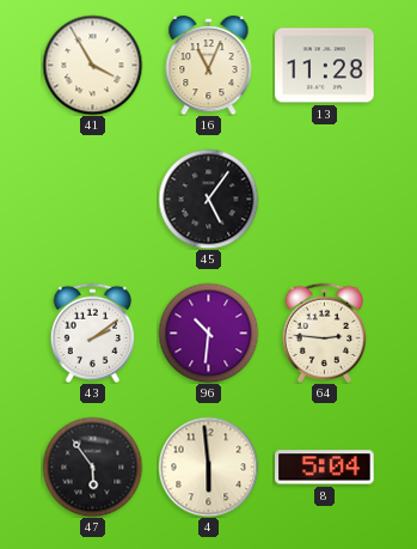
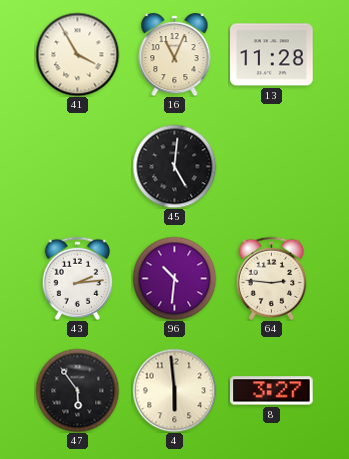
45: 5:06 -> 5:01
43: 2:09 -> 2:14
8: 5:04 -> 3:27
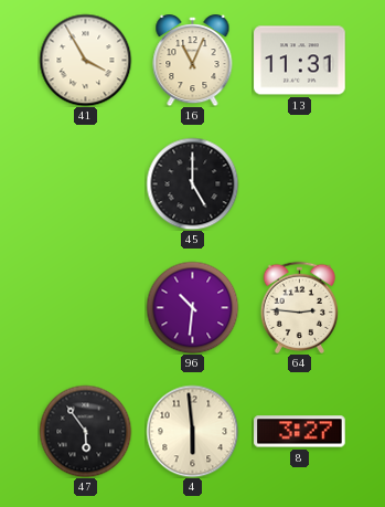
13: 11:28 -> 11:31
45: 5:01 -> 5:00
43: 2:14 -> none
